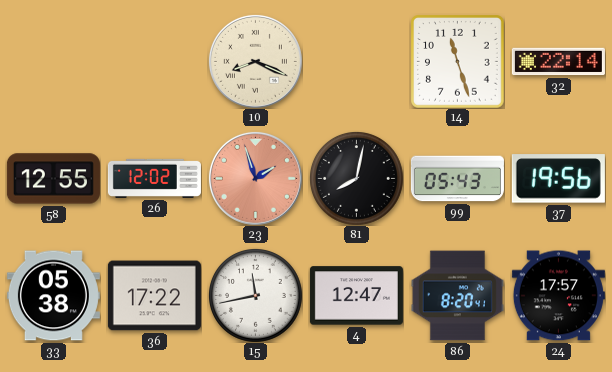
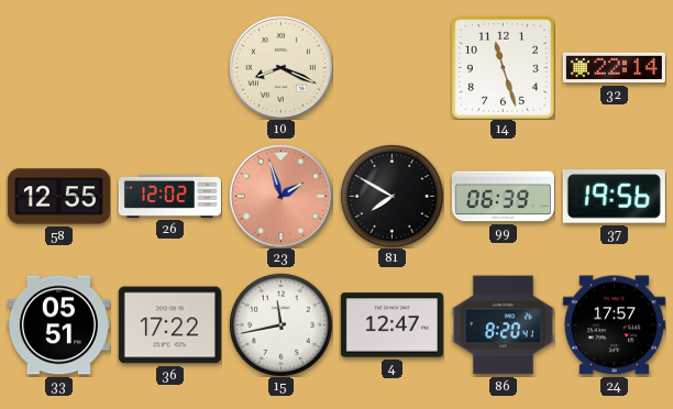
81: 8:02 -> 7:50
99: 05:43 -> 06:39
33: 05:38 -> 05:51
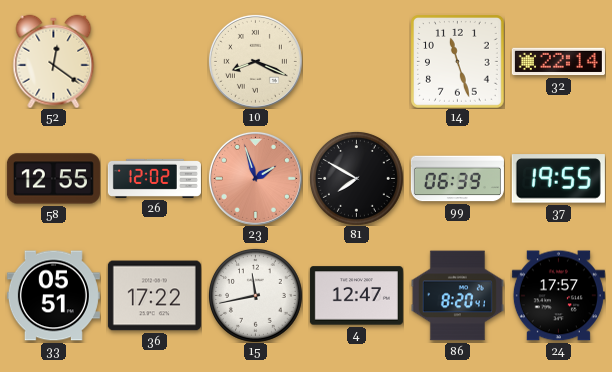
52: none -> 12:21
37: 19:56 -> 19:55
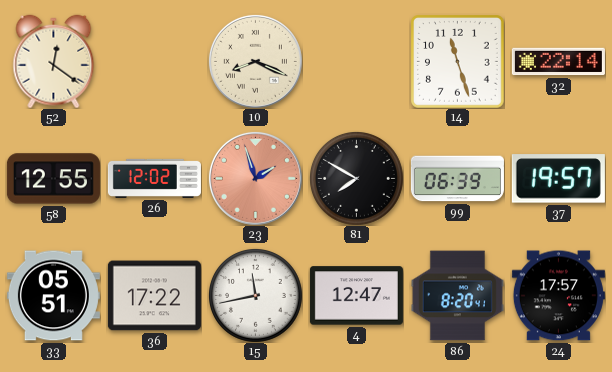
37: 19:55 -> 19:57
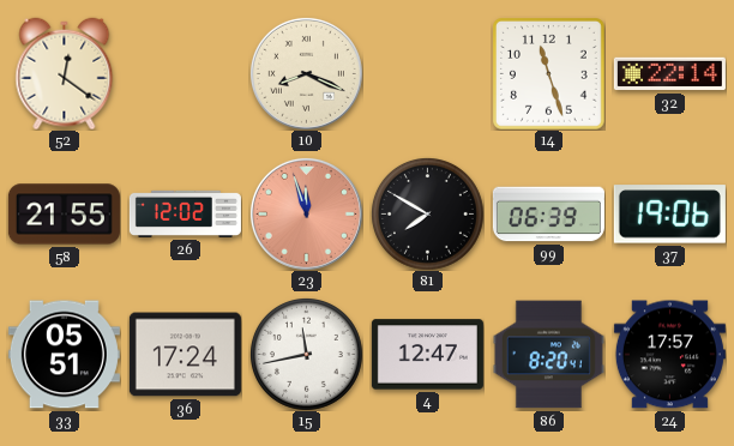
58: 12:55 -> 21:55
23: 1:57 -> 11:57
37: 19:57 -> 19:06
36: 17:22 -> 17:24
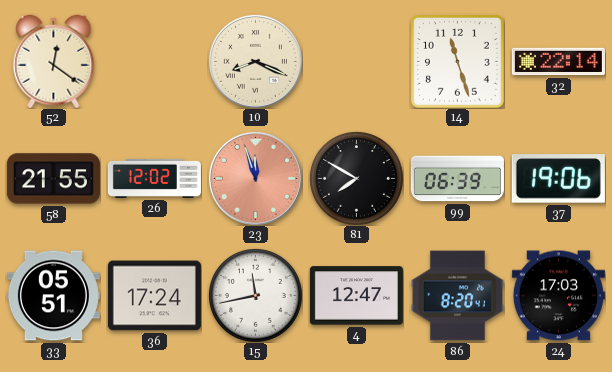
24: 17:57 -> 17:03
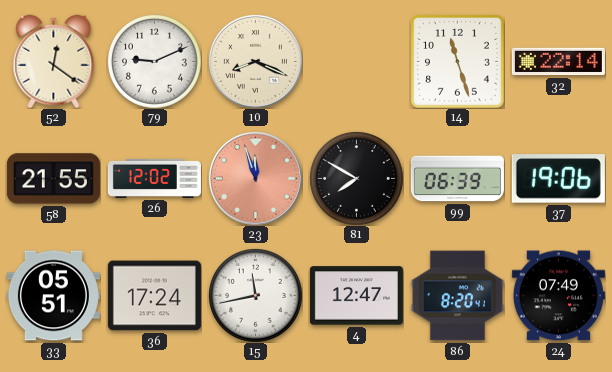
79: none -> 9:11
24: 17:03 -> 07:49
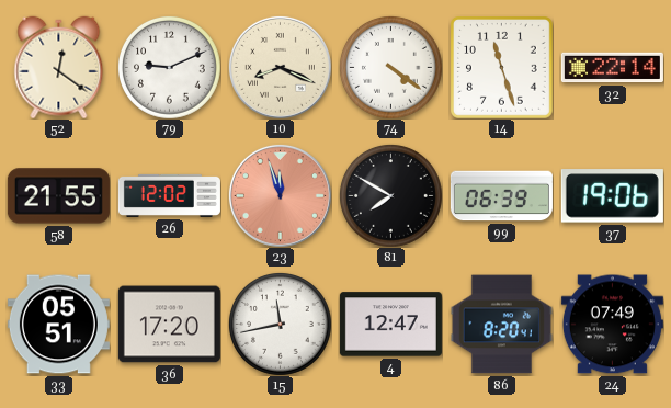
74: none -> 4:21
36: 17:24 -> 17:20
